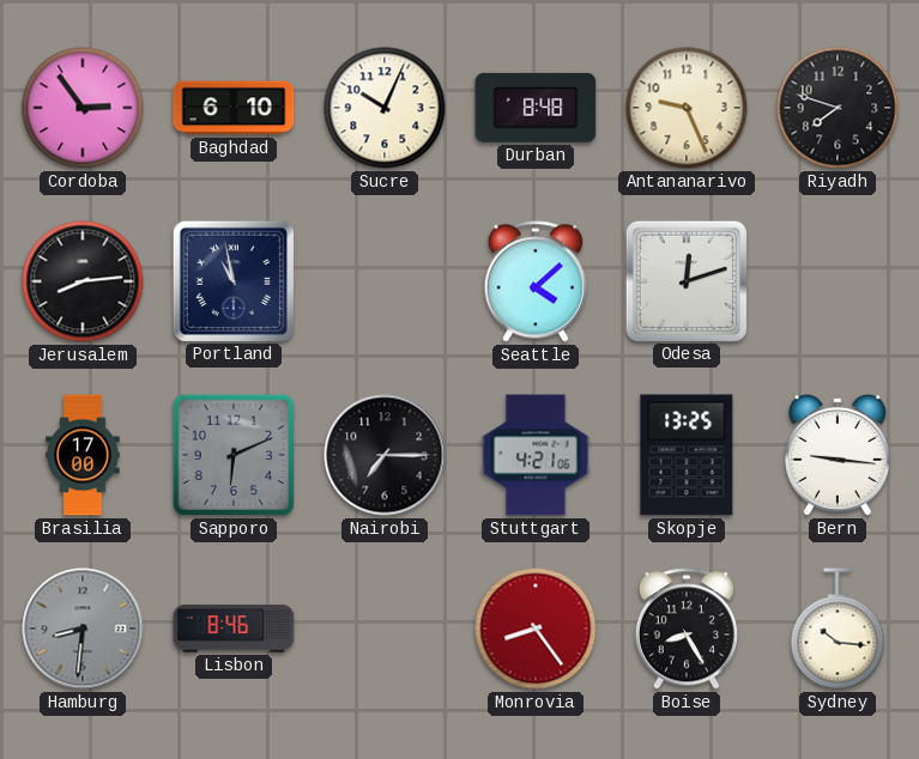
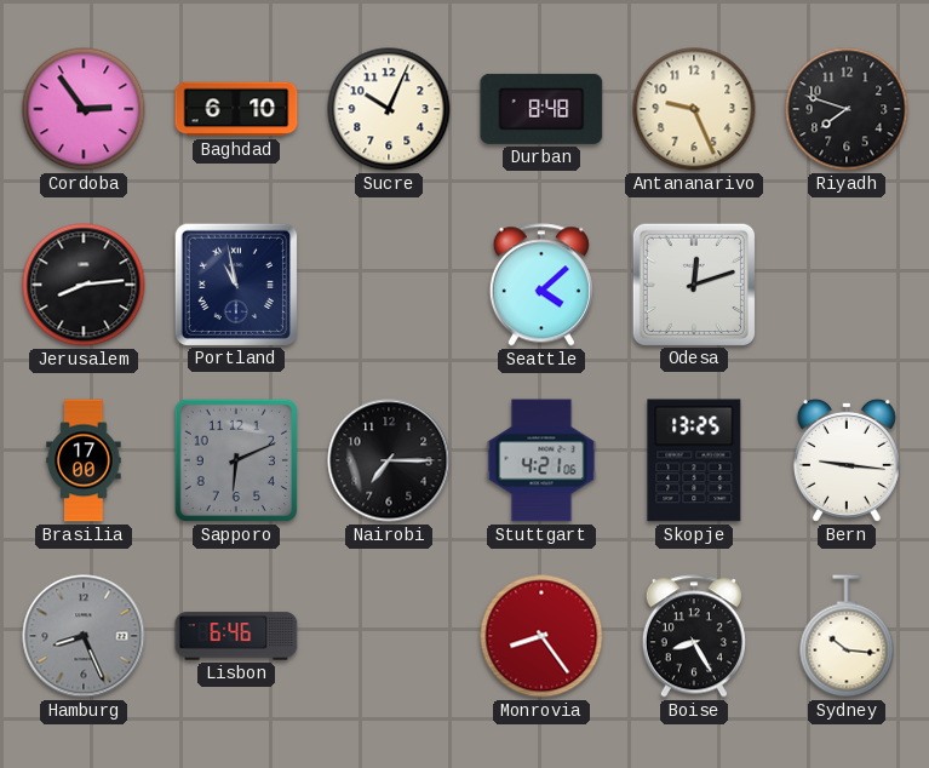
Hamburg: 8:31 -> 8:26
Lisbon: 8:46 -> 6:46
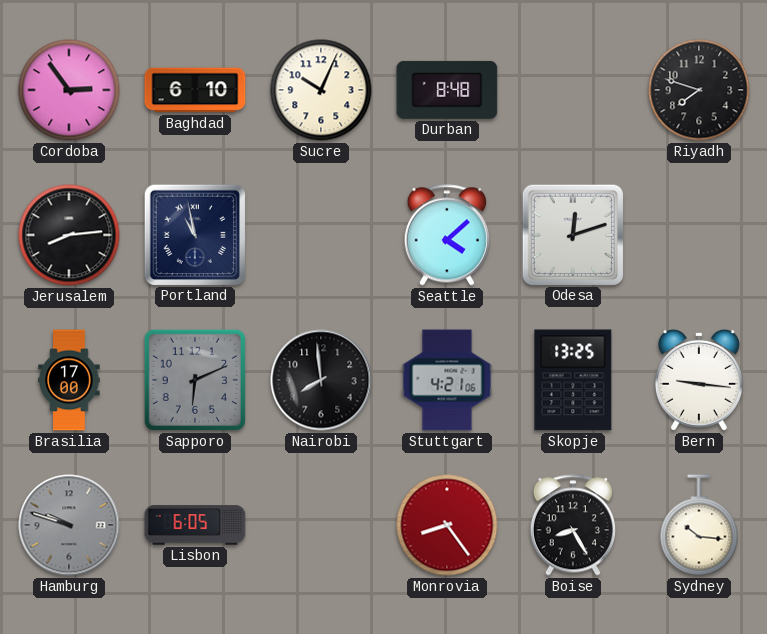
Antananarivo: 9:26 -> none
Nairobi: 7:15 -> 7:59
Hamburg: 8:26 -> 9:48
Lisbon: 6:46 -> 6:05
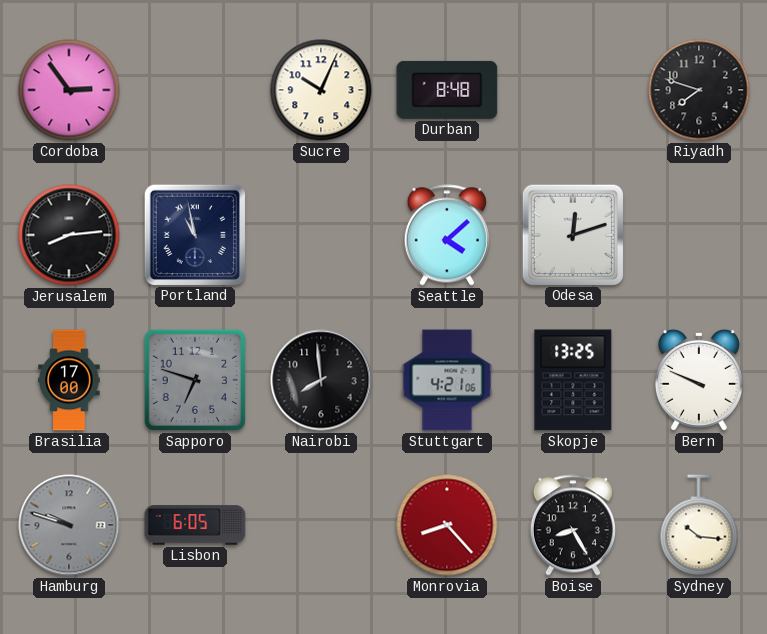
Baghdad: 6:10 -> none
Sapporo: 6:11 -> 6:48
Bern: 9:16 -> 9:49
Monrovia: 8:24 -> 8:23
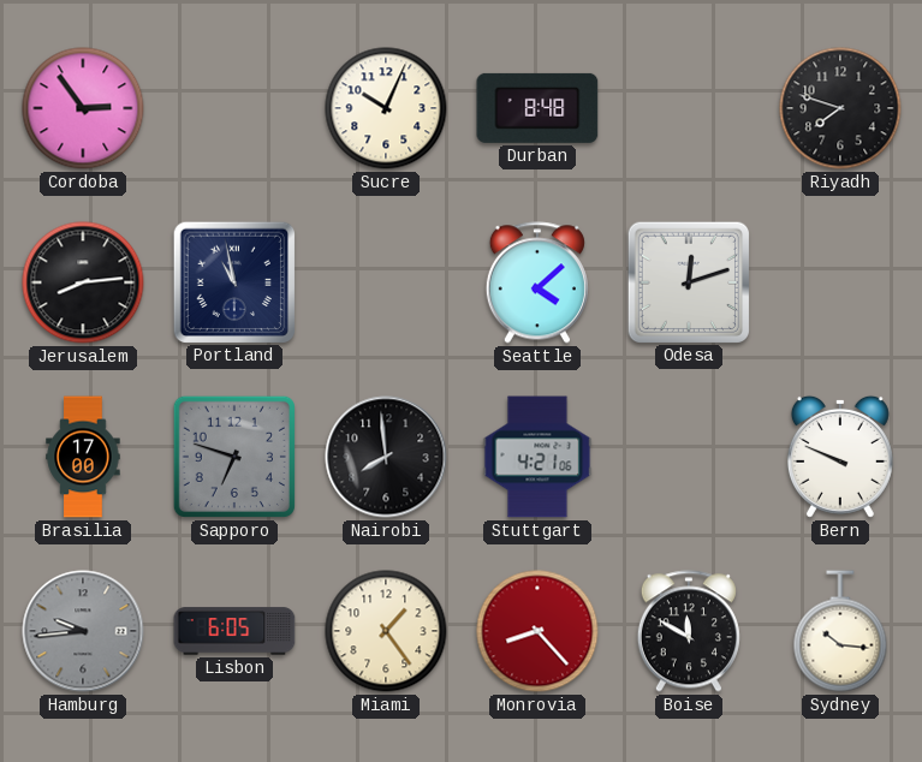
Skopje: 13:25 -> none
Hamburg: 9:48 -> 9:44
Miami: none -> 1:24
Boise: 8:25 -> 11:50
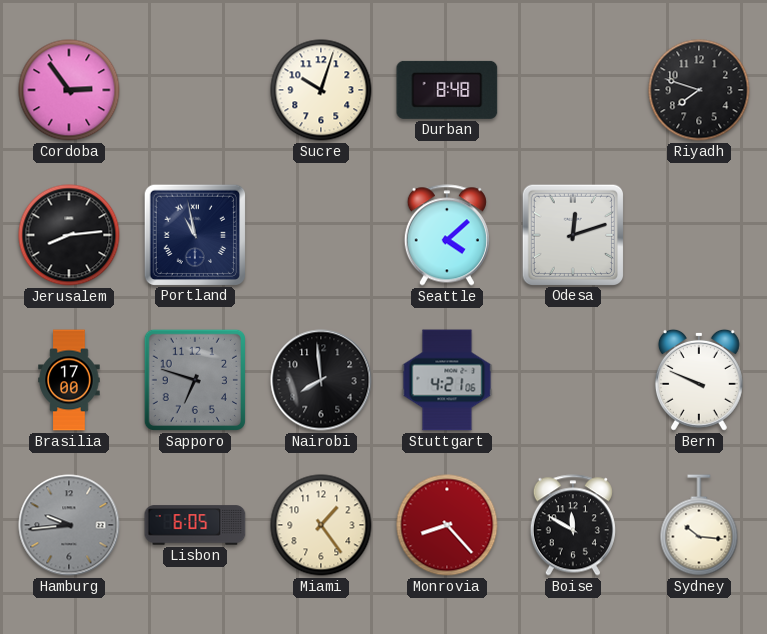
Sucre: 10:04 -> 10:03
